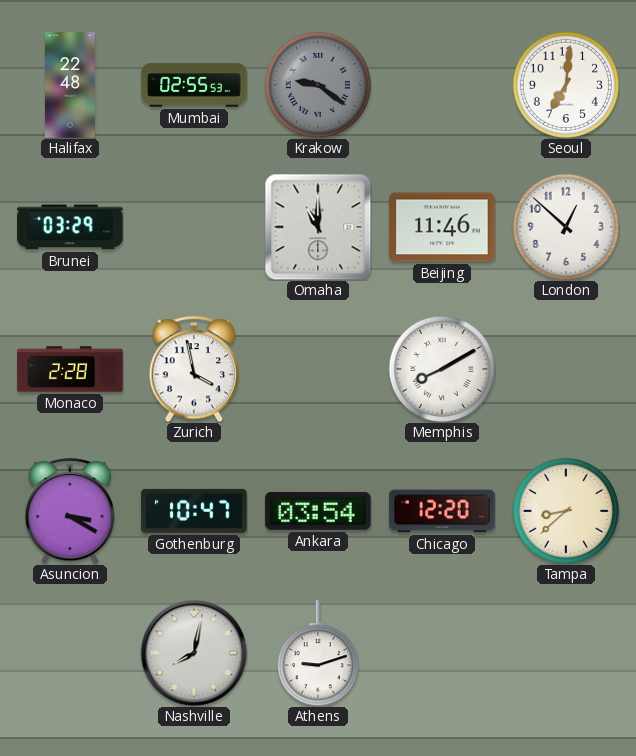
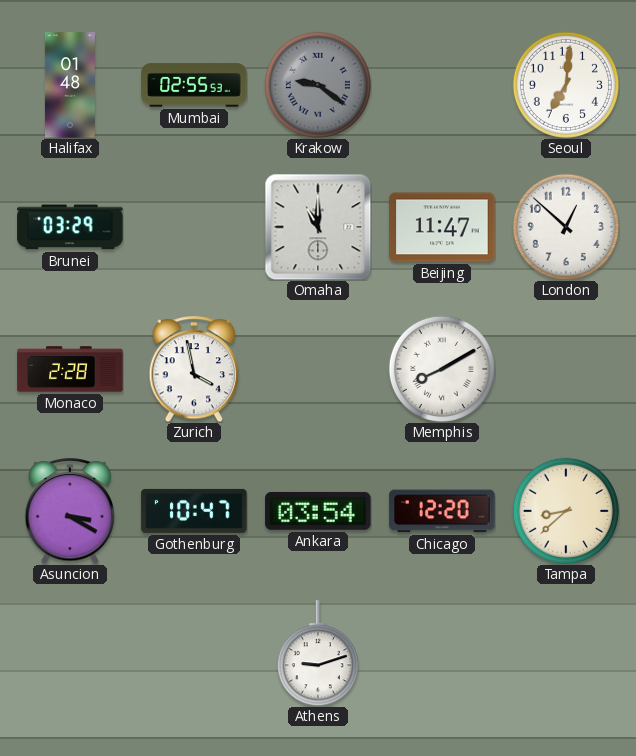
Halifax: 22:48 -> 01:48
Beijing: 11:46 -> 11:47
Nashville: 8:02 -> none
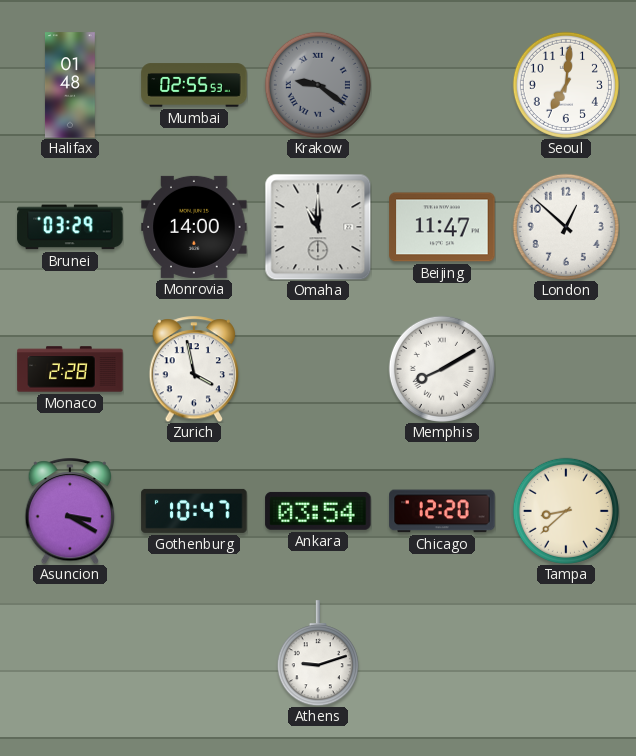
Monrovia: none -> 14:00
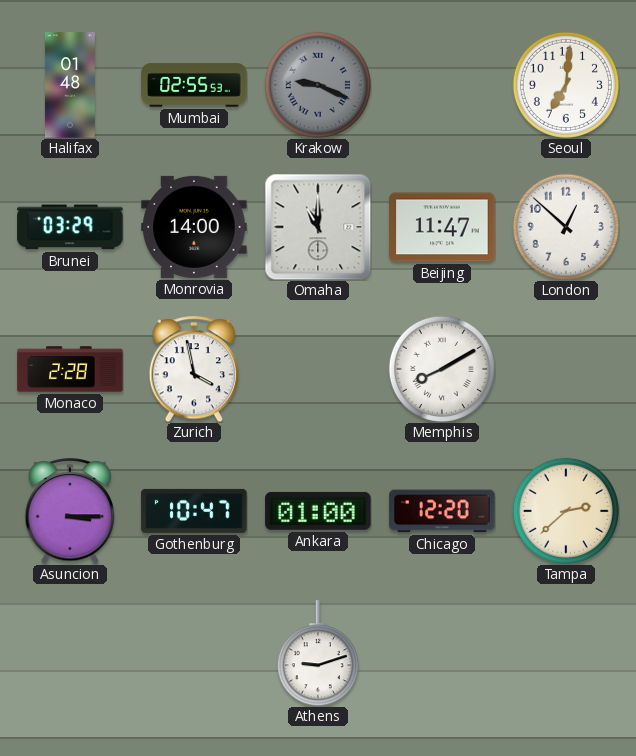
Krakow: 9:21 -> 9:19
Asuncion: 3:20 -> 3:15
Ankara: 03:54 -> 01:00
Tampa: 8:38 -> 2:38
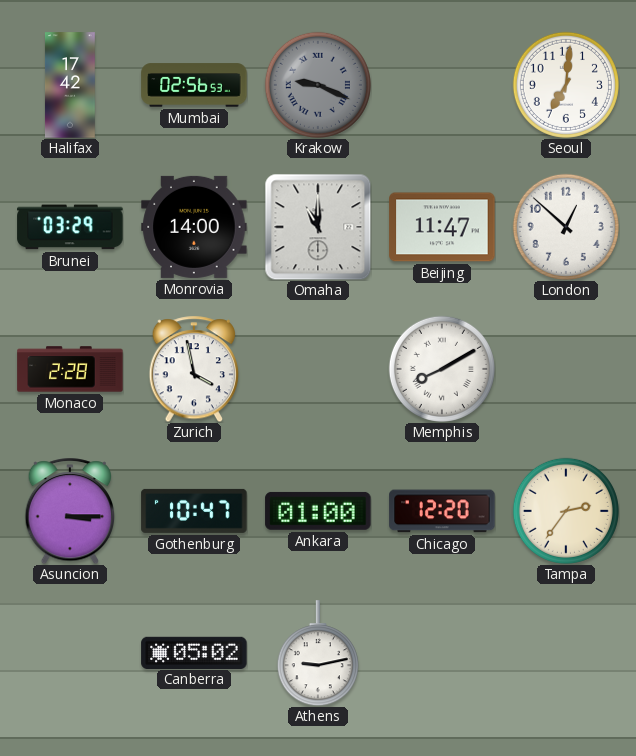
Halifax: 01:48 -> 17:42
Mumbai: 02:55 -> 02:56
Tampa: 2:38 -> 2:36
Canberra: none -> 05:02
Athens: 9:12 -> 9:13
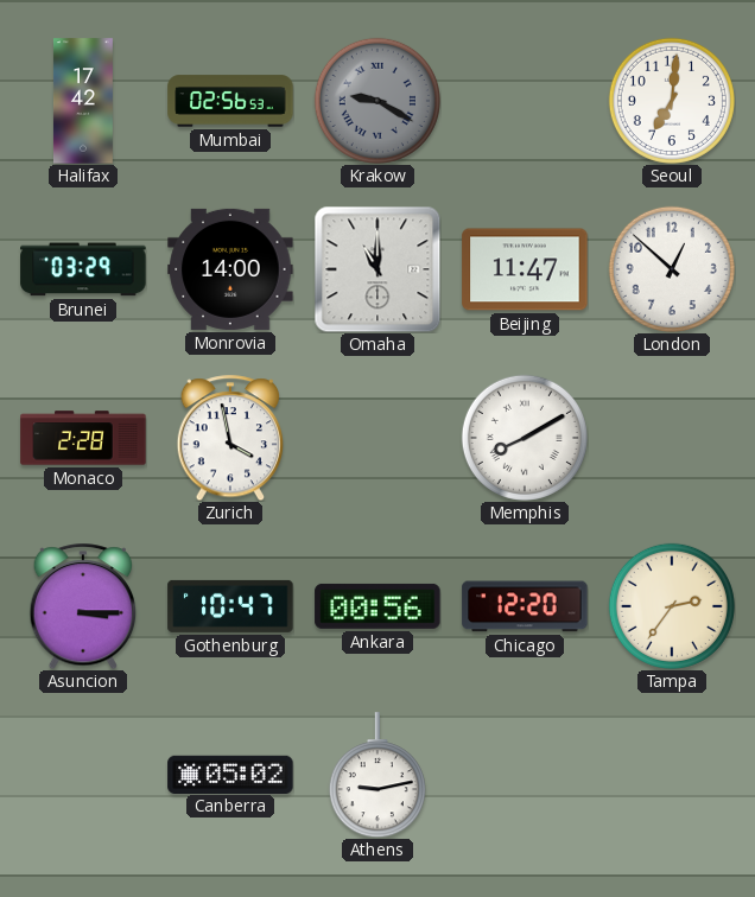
Krakow: 9:19 -> 9:20
Ankara: 01:00 -> 00:56
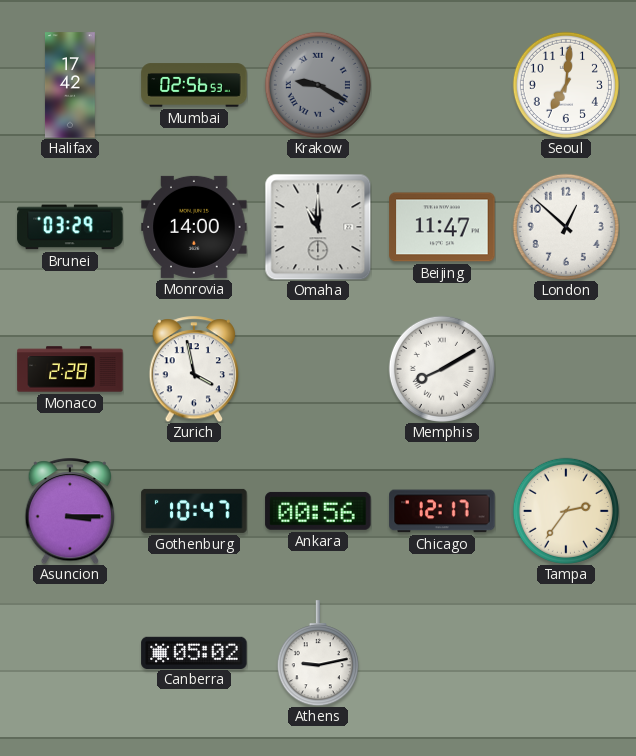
Chicago: 12:20 -> 12:17
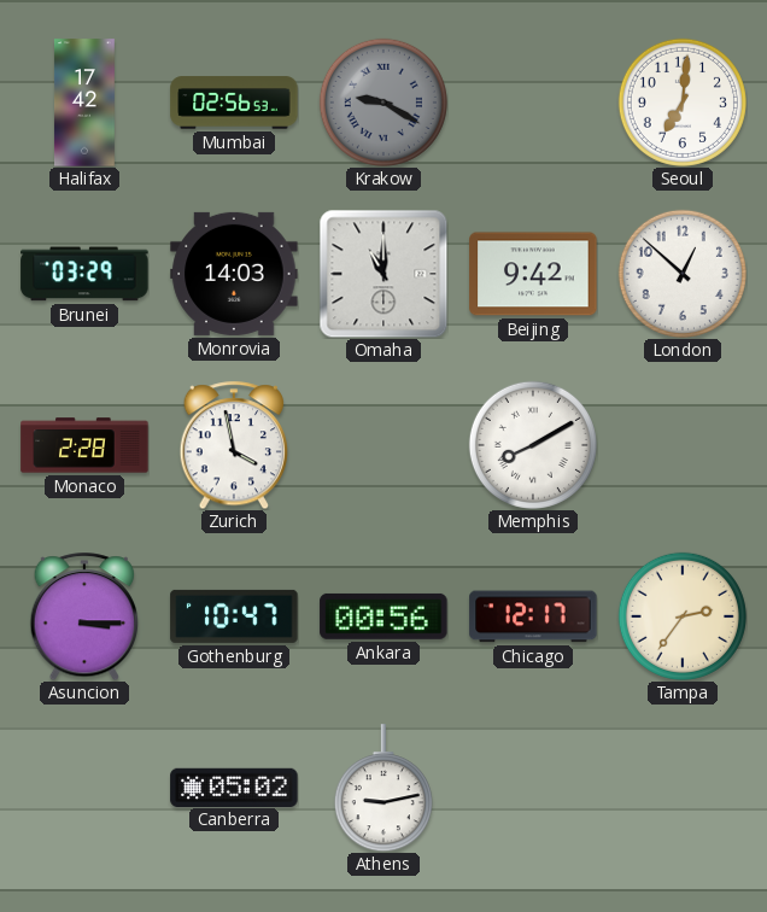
Monrovia: 14:00 -> 14:03
Beijing: 11:47 -> 9:42
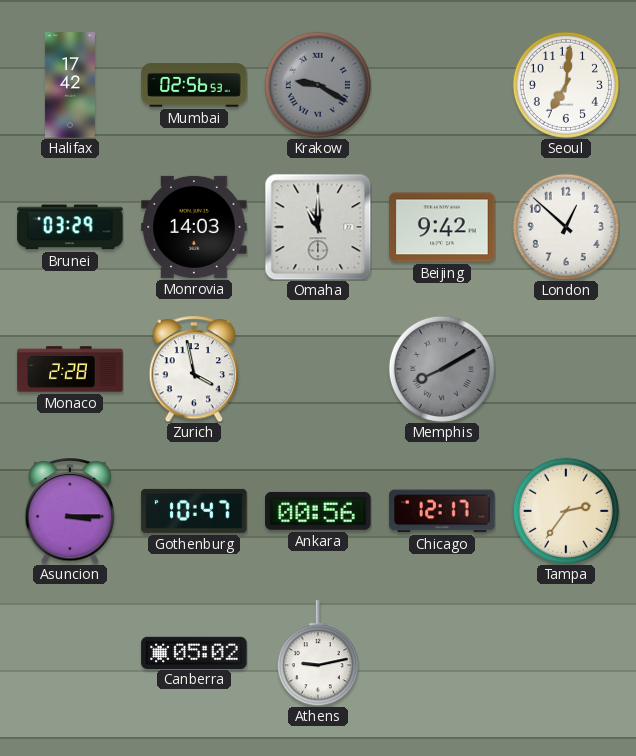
Memphis dial: white -> grey
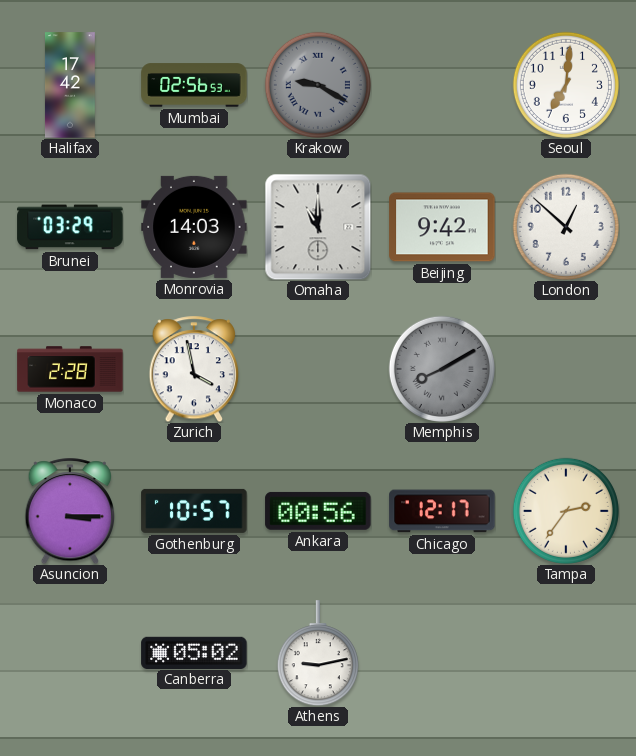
Gothenburg: 10:47 -> 10:57
